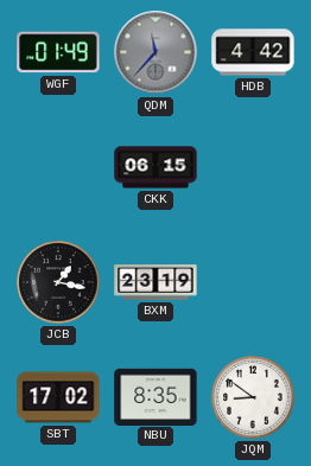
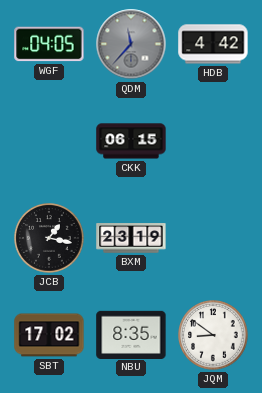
WGF: 01:49 -> 04:05
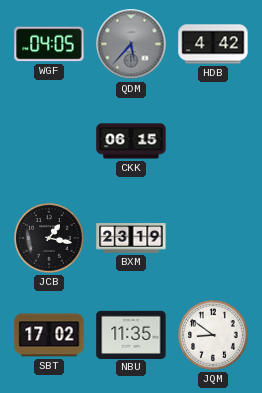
QDM: 11:37 -> 5:37
NBU: 8:35 -> 11:35
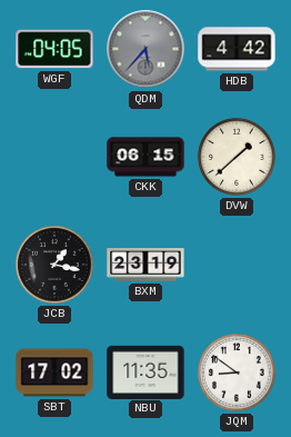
DVW: none -> 1:38
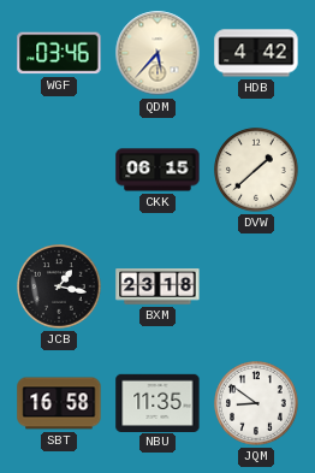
WGF: 04:05 -> 03:46
QDM dial: grey -> cream
BXM: 23:19 -> 23:18
SBT: 17:02 -> 16:58
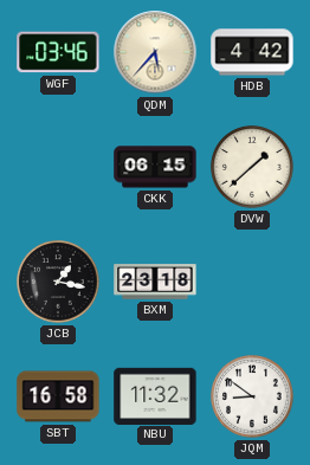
NBU: 11:35 -> 11:32
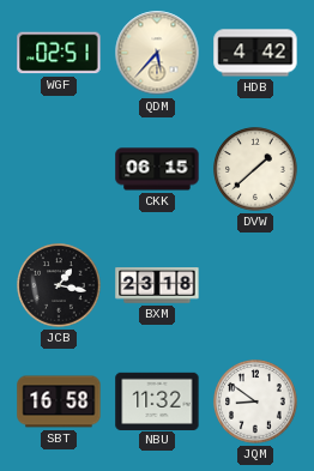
WGF: 03:46 -> 02:51
